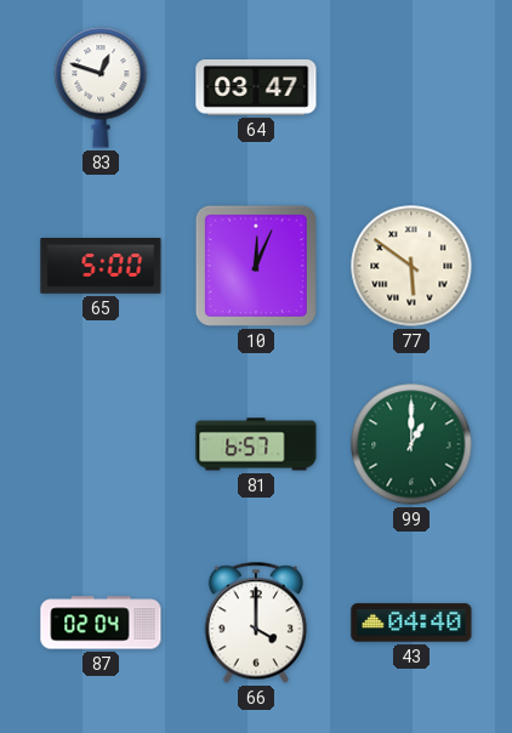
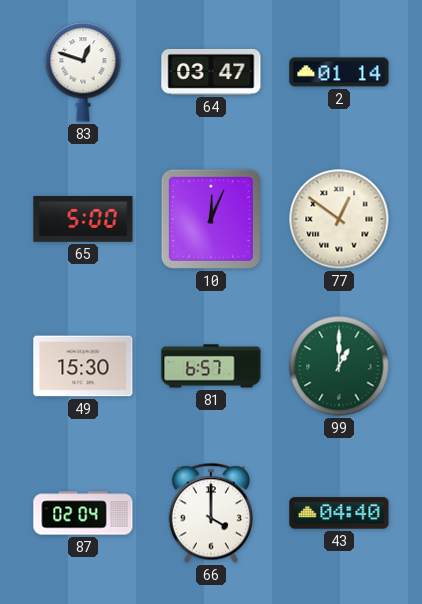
2: none -> 01:14
77: 5:51 -> 12:51
49: none -> 15:30
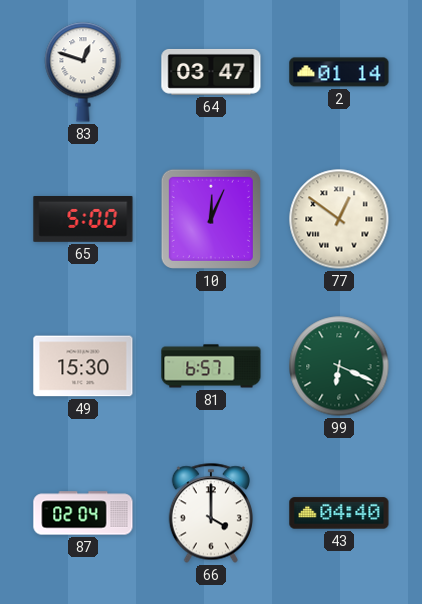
99: 1:00 -> 6:19
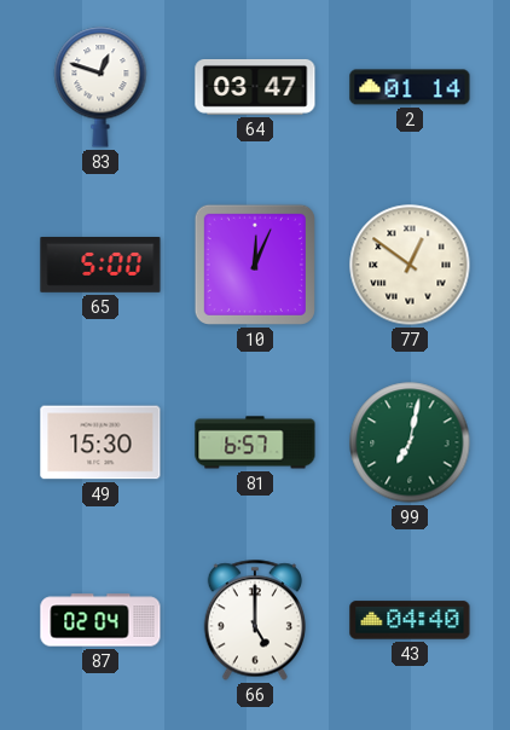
99: 6:19 -> 7:02
66: 4:00 -> 5:00
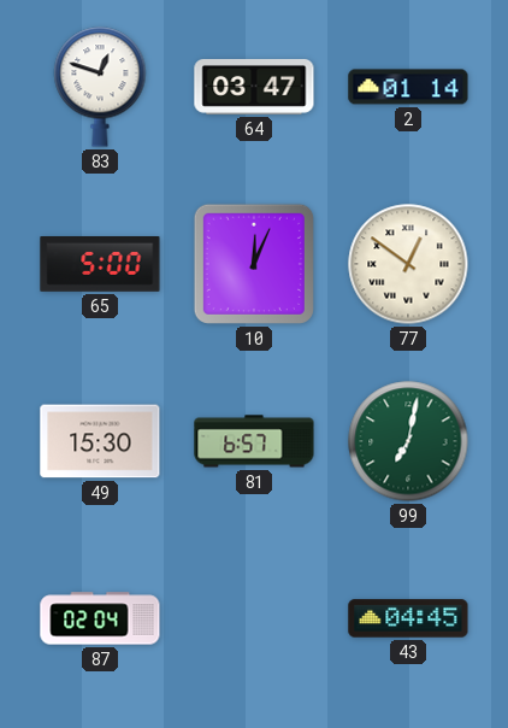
66: 5:00 -> none
43: 04:40 -> 04:45
